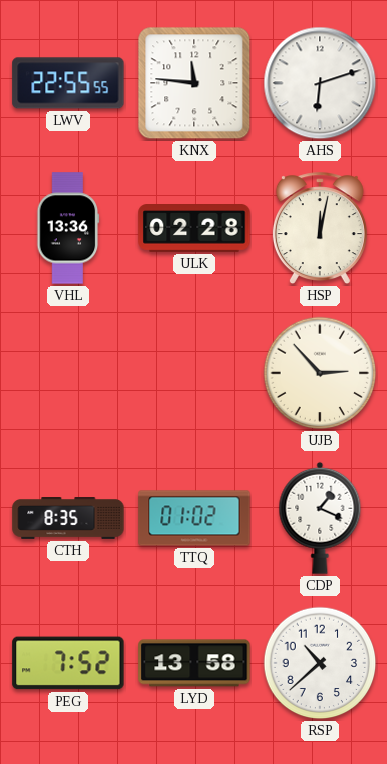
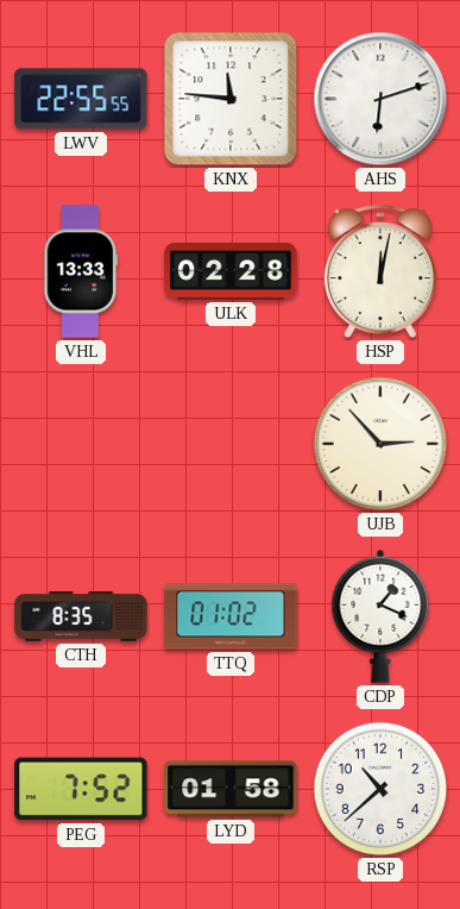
VHL: 13:36 -> 13:33
LYD: 13:58 -> 01:58
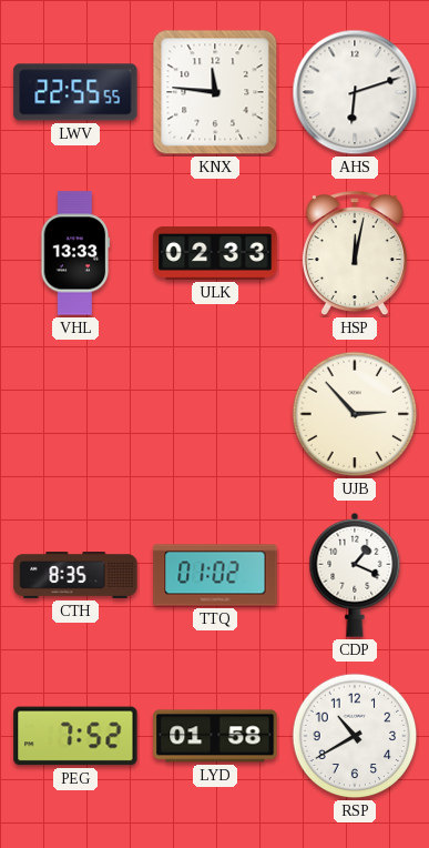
ULK: 02:28 -> 02:33
RSP: 10:38 -> 10:40
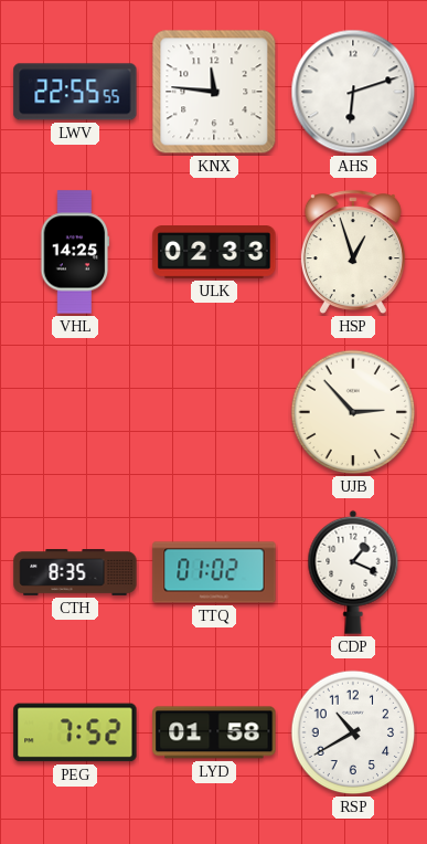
VHL: 13:33 -> 14:25
HSP: 12:02 -> 12:57
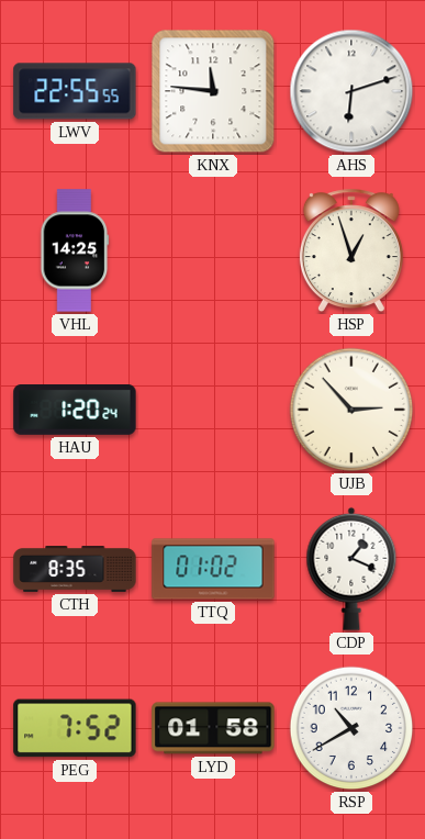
ULK: 02:33 -> none
HAU: none -> 1:20
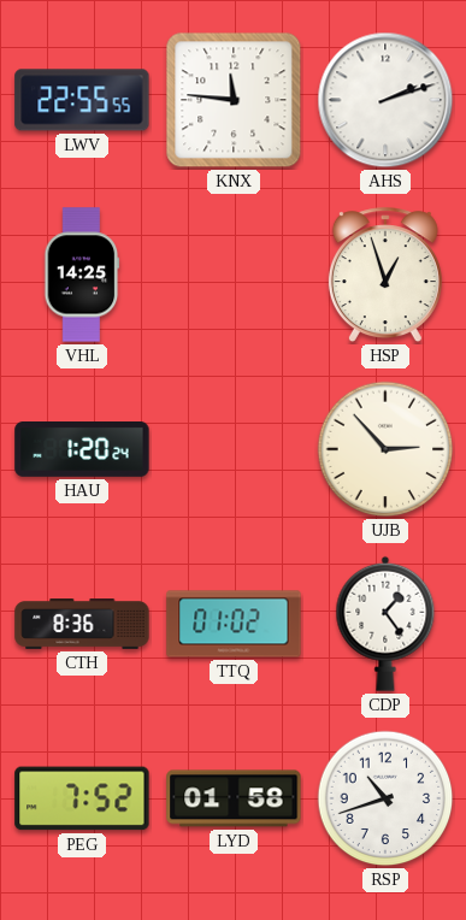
AHS: 6:12 -> 2:12
CTH: 8:35 -> 8:36
CDP: 1:19 -> 1:24
RSP: 10:40 -> 10:42
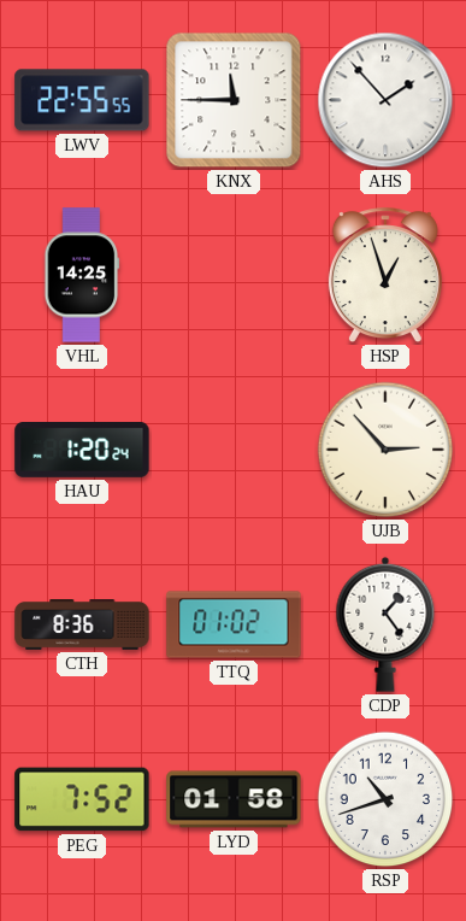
KNX: 11:46 -> 11:45
AHS: 2:12 -> 1:53
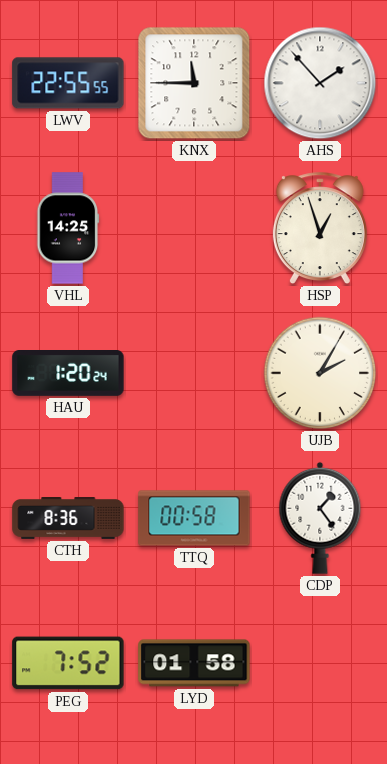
UJB: 2:53 -> 2:05
TTQ: 01:02 -> 00:58
RSP: 10:42 -> none
